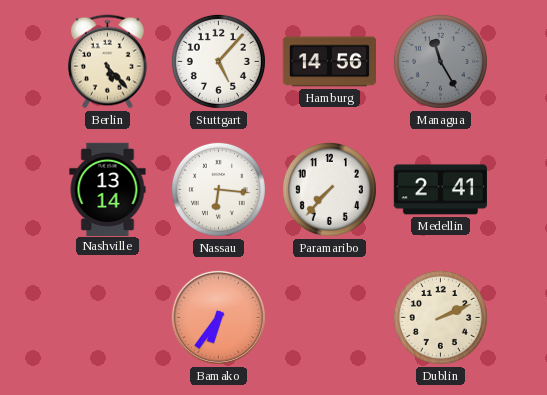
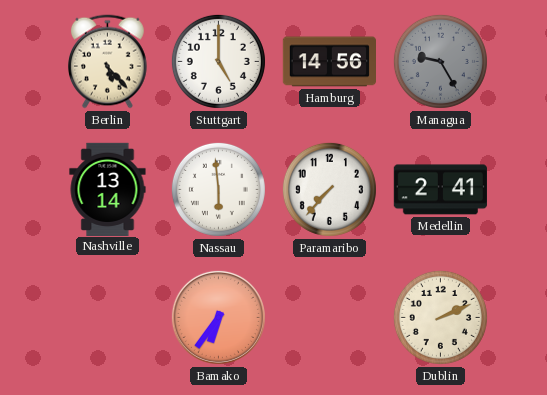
Stuttgart: 5:07 -> 5:00
Managua: 11:25 -> 9:25
Nassau: 6:16 -> 5:59
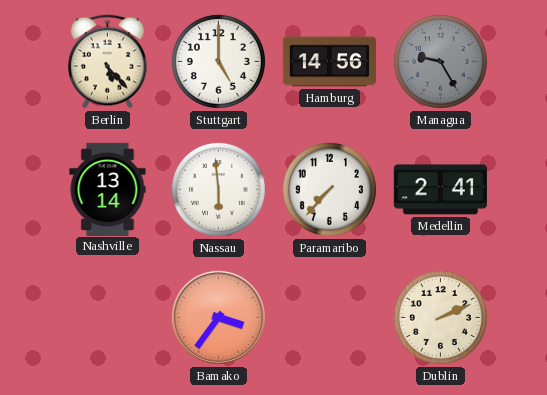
Bamako: 6:36 -> 3:36
